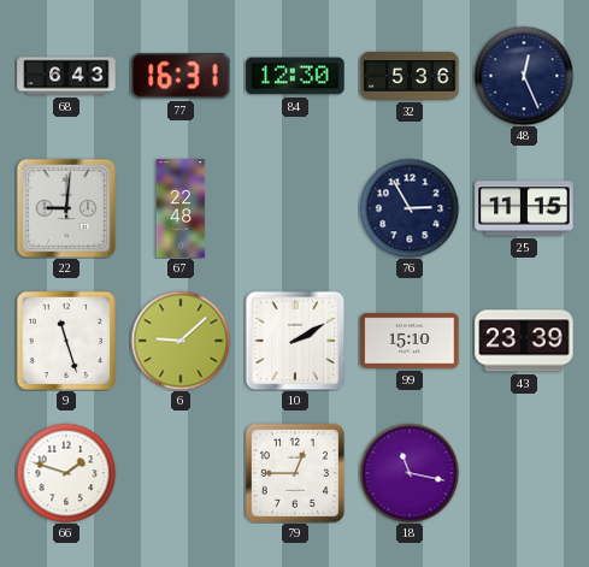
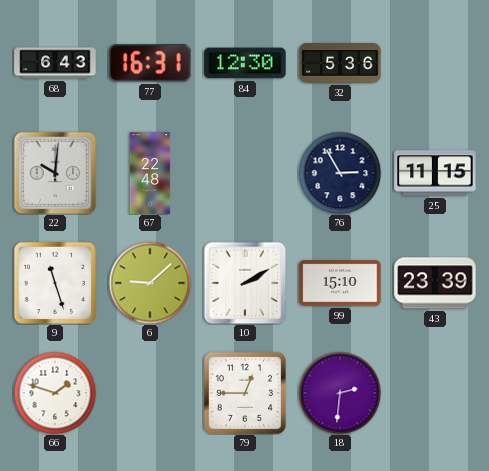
48: 12:26 -> none
22: 9:01 -> 10:01
18: 11:17 -> 2:31
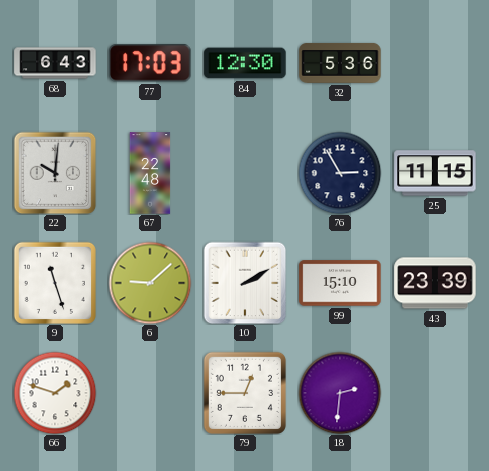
77: 16:31 -> 17:03
